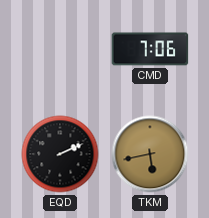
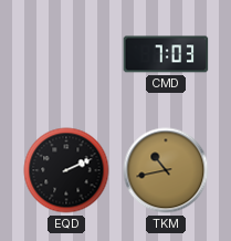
CMD: 7:06 -> 7:03
TKM: 5:43 -> 10:43
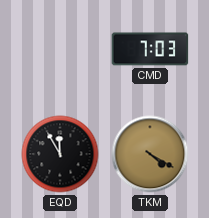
EQD: 2:11 -> 11:55
TKM: 10:43 -> 4:20
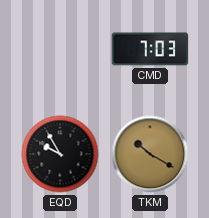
EQD: 11:55 -> 9:55
TKM: 4:20 -> 10:20
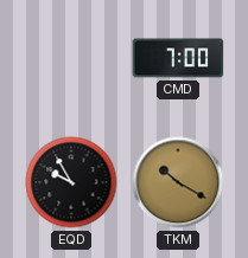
CMD: 7:03 -> 7:00
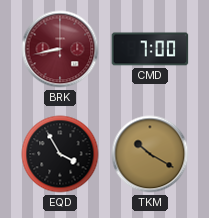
BRK: none -> 8:43
EQD: 9:55 -> 3:55
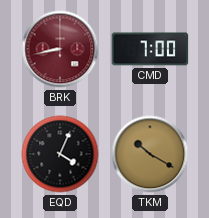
EQD: 3:55 -> 4:04
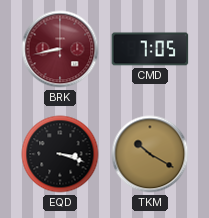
CMD: 7:00 -> 7:05
EQD: 4:04 -> 3:18
